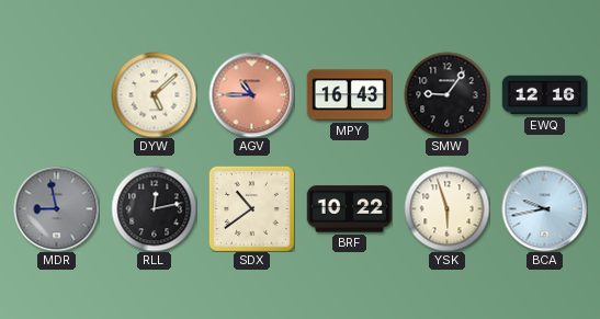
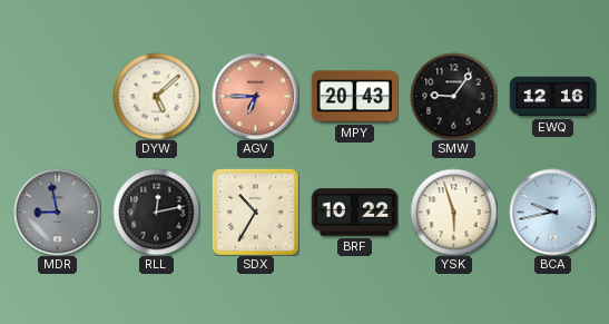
AGV: 10:45 -> 6:45
MPY: 16:43 -> 20:43
SDX: 10:39 -> 10:35
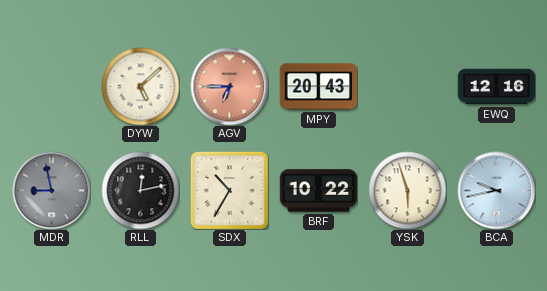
SMW: 9:06 -> none
